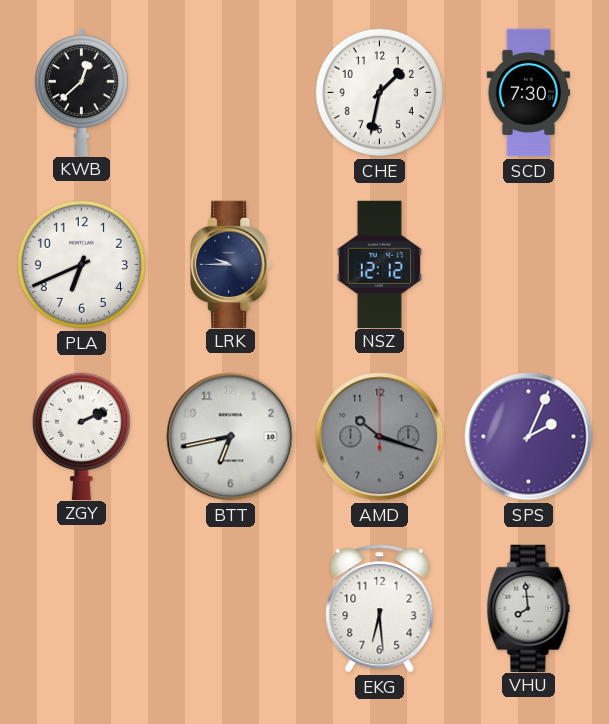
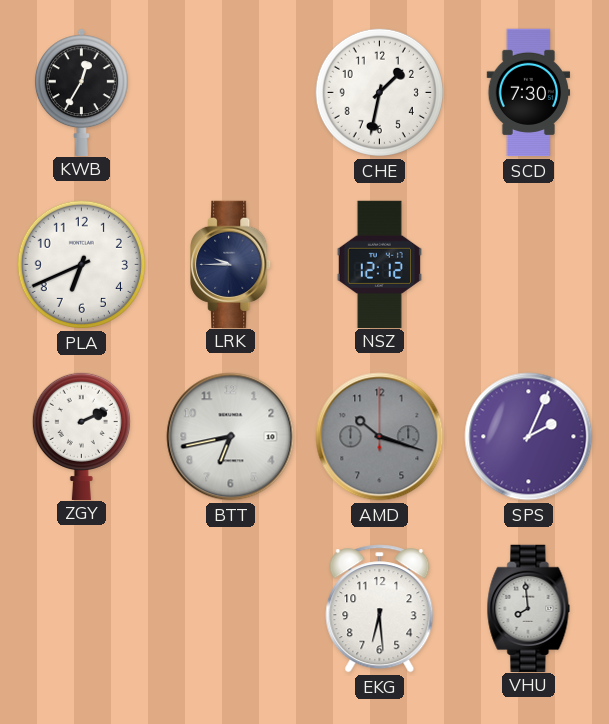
KWB: 12:38 -> 12:35
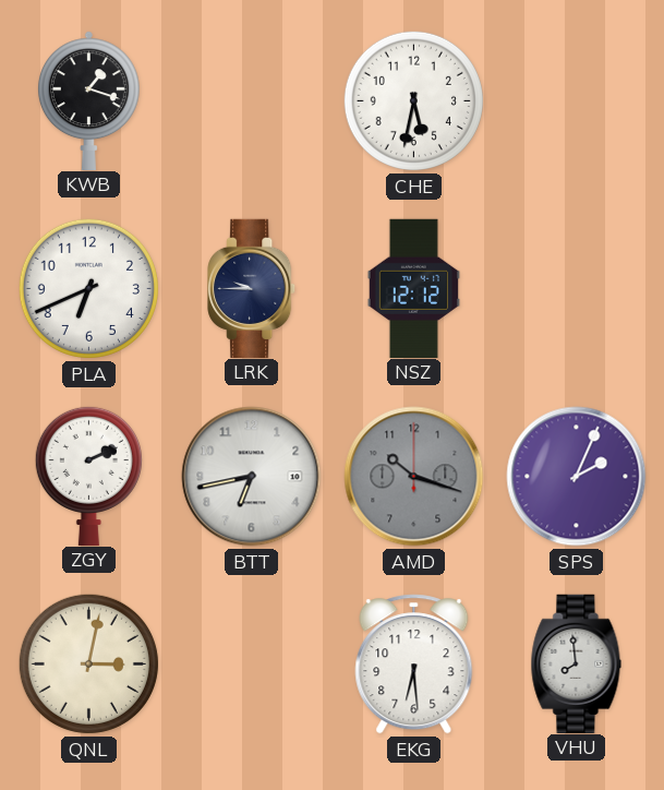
KWB: 12:35 -> 1:18
CHE: 1:32 -> 5:32
SCD: 7:30 -> none
QNL: none -> 3:02
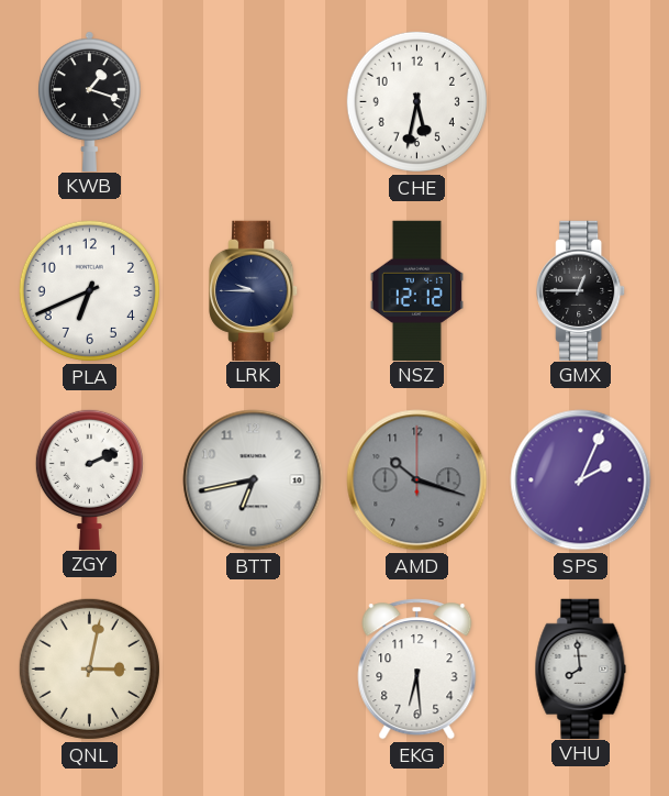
GMX: none -> 12:45
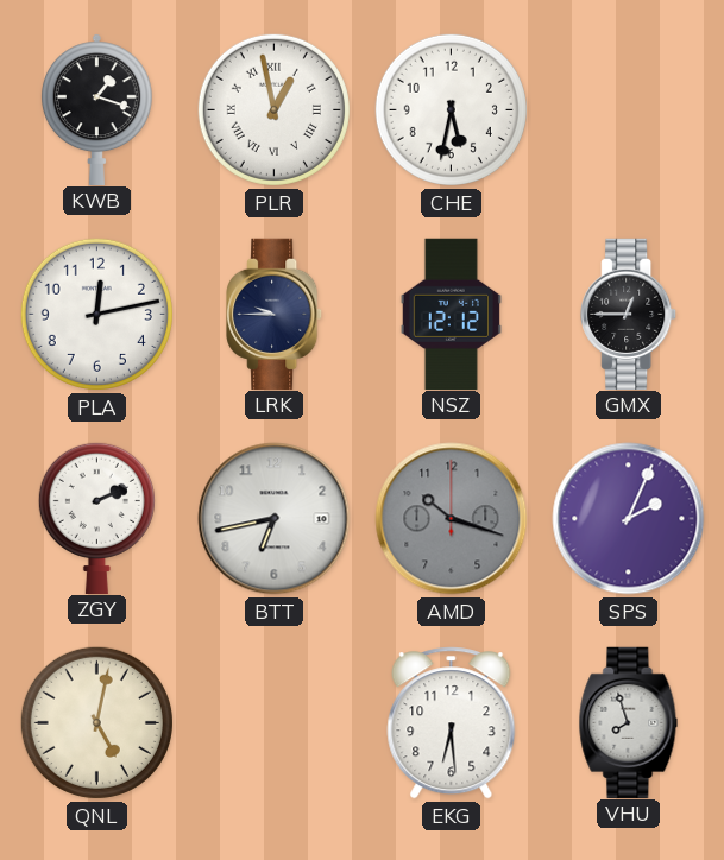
PLR: none -> 12:58
PLA: 6:41 -> 12:13
QNL: 3:02 -> 5:02
VHU: 7:59 -> 7:57
